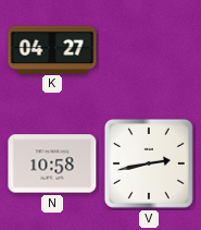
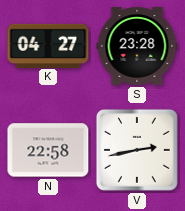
S: none -> 23:28
N: 10:58 -> 22:58
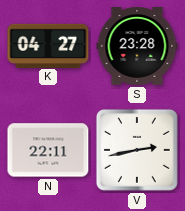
N: 22:58 -> 22:11
